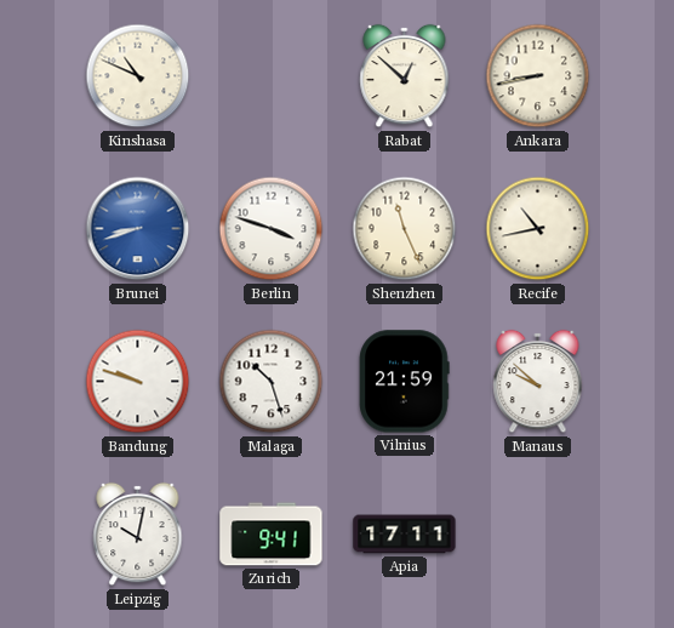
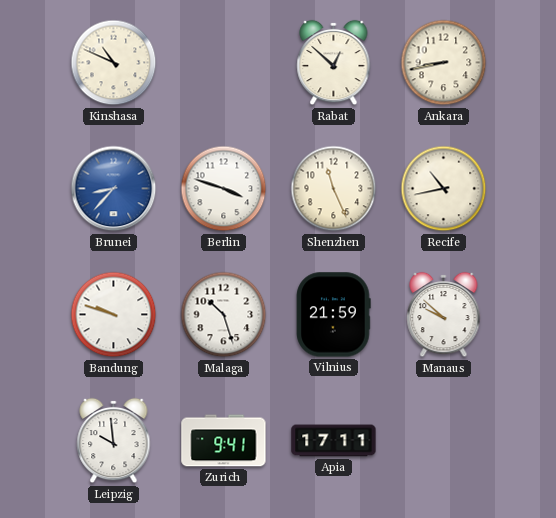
Brunei: 8:42 -> 8:37
Leipzig: 10:02 -> 9:59
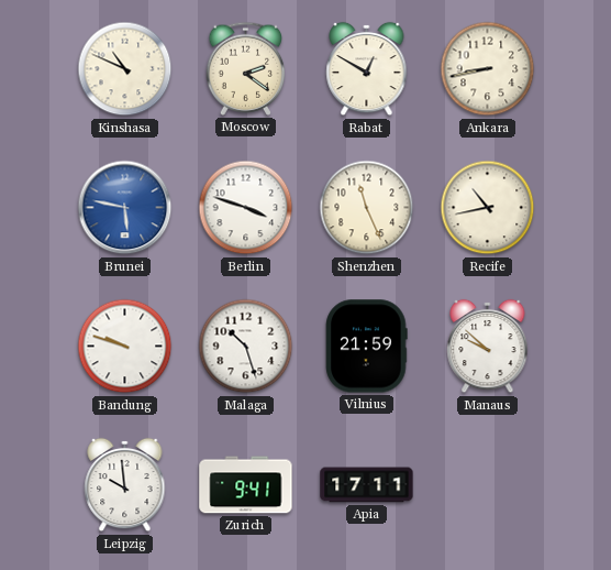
Moscow: none -> 2:21
Rabat: 12:52 -> 12:50
Brunei: 8:37 -> 5:47
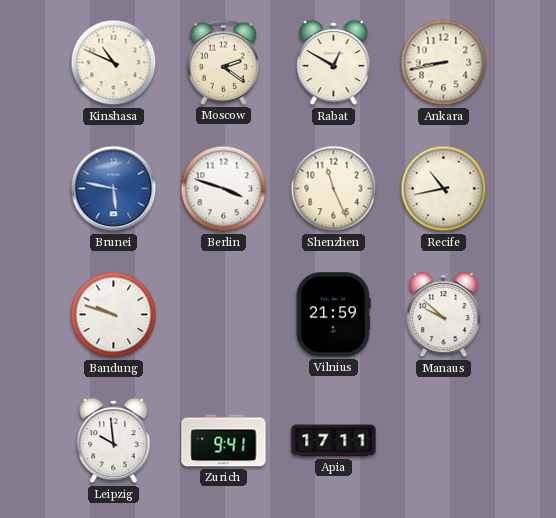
Malaga: 10:27 -> none
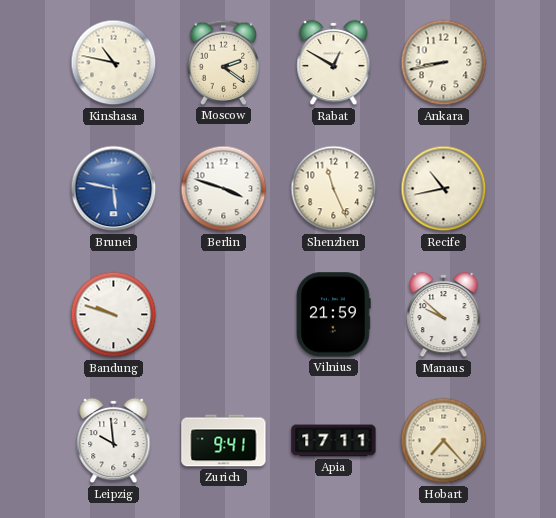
Kinshasa: 10:49 -> 10:47
Hobart: none -> 7:23
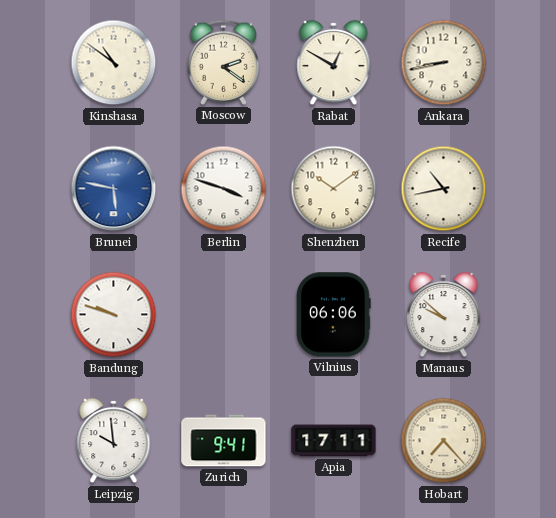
Kinshasa: 10:47 -> 10:51
Shenzhen: 11:26 -> 10:09
Vilnius: 21:59 -> 06:06
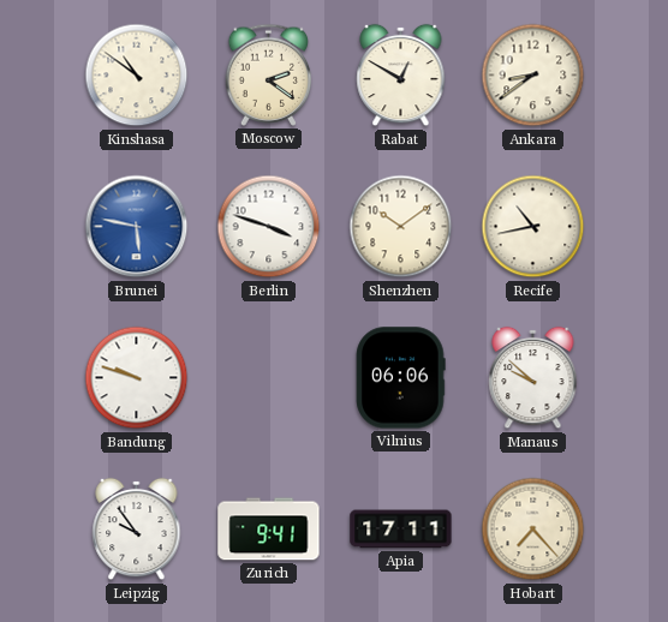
Ankara: 8:43 -> 8:39
Leipzig: 9:59 -> 9:54
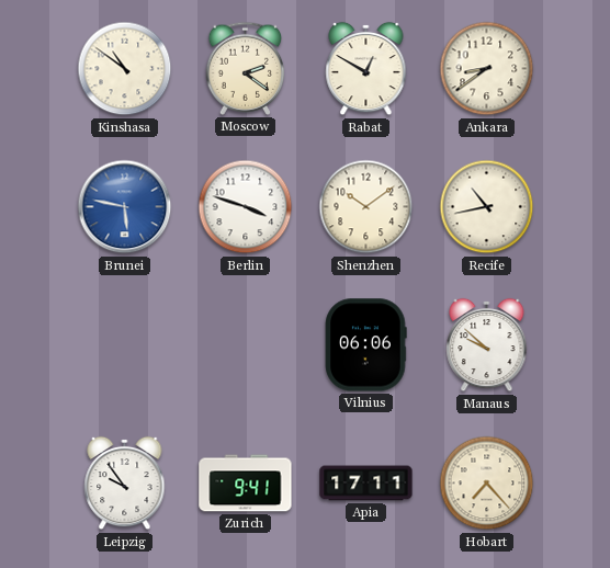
Bandung: 9:48 -> none
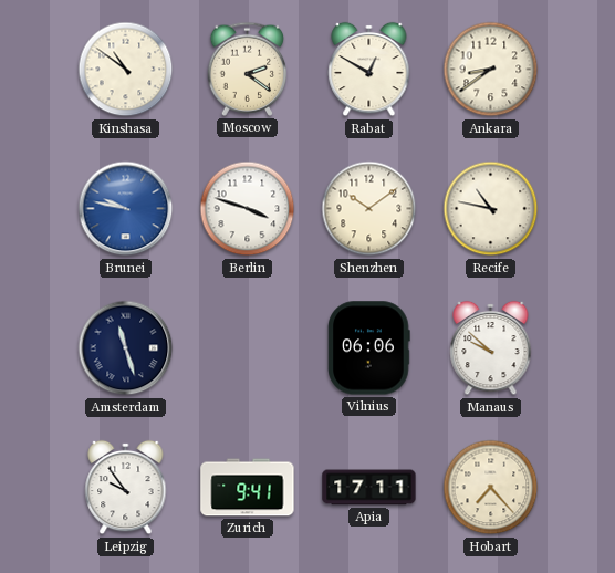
Brunei: 5:47 -> 9:47
Recife: 10:43 -> 10:47
Amsterdam: none -> 11:27
